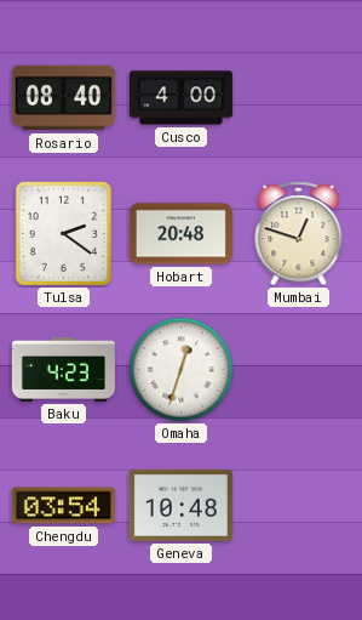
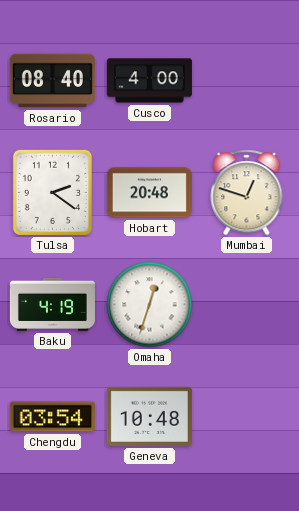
Baku: 4:23 -> 4:19
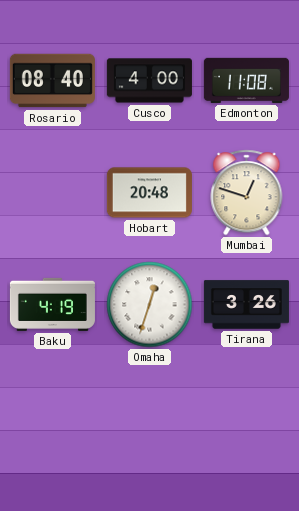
Edmonton: none -> 11:08
Tulsa: 2:21 -> none
Tirana: none -> 3:26
Chengdu: 03:54 -> none
Geneva: 10:48 -> none
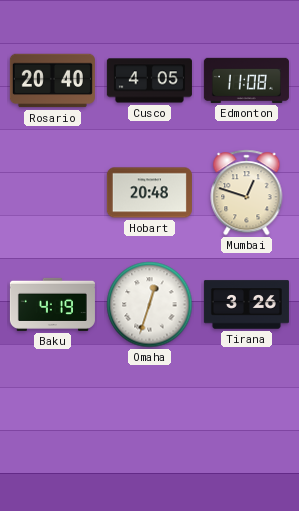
Rosario: 08:40 -> 20:40
Cusco: 4:00 -> 4:05
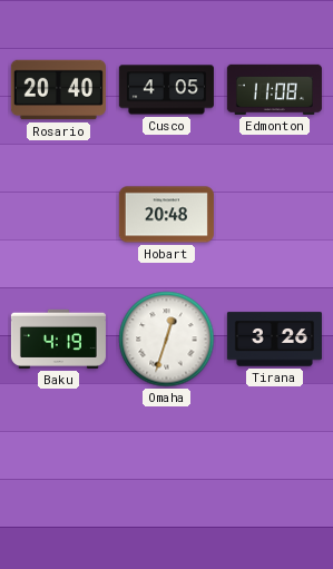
Mumbai: 12:48 -> none
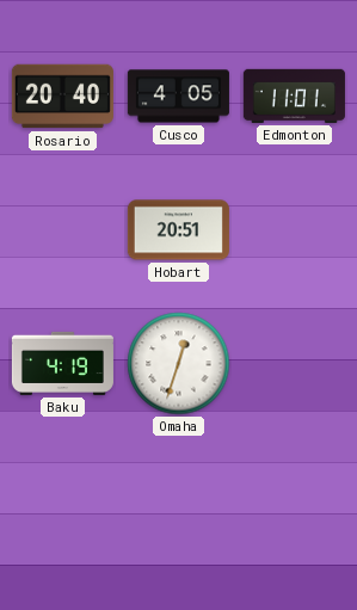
Edmonton: 11:08 -> 11:01
Hobart: 20:48 -> 20:51
Tirana: 3:26 -> none
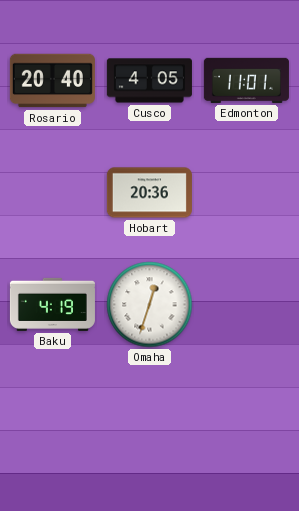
Hobart: 20:51 -> 20:36
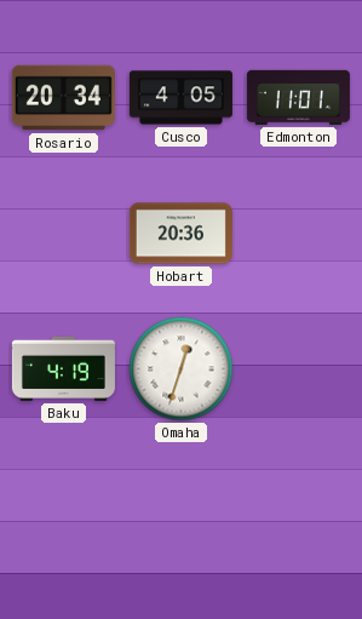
Rosario: 20:40 -> 20:34
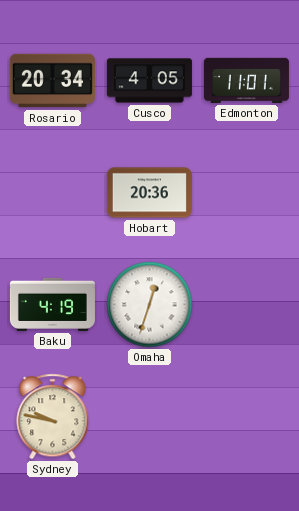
Sydney: none -> 9:47
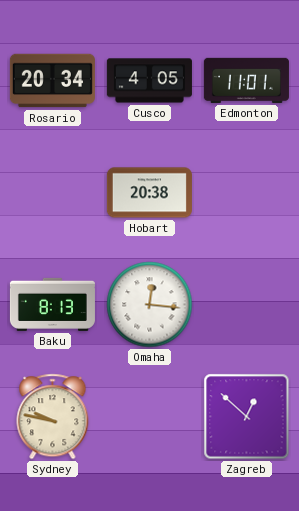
Hobart: 20:36 -> 20:38
Baku: 4:19 -> 8:13
Omaha: 12:33 -> 12:16
Zagreb: none -> 12:52
